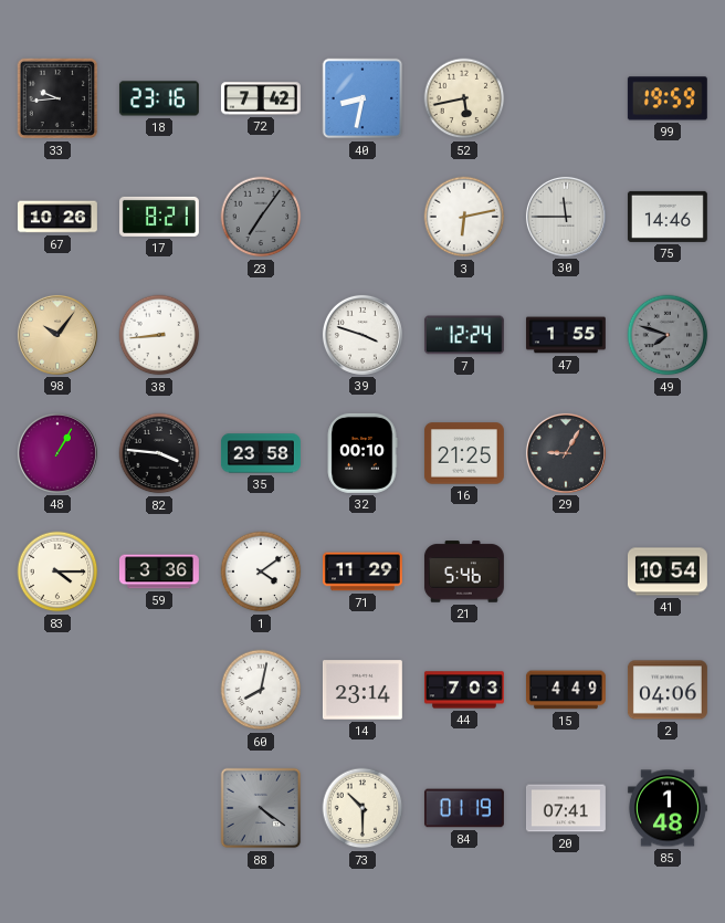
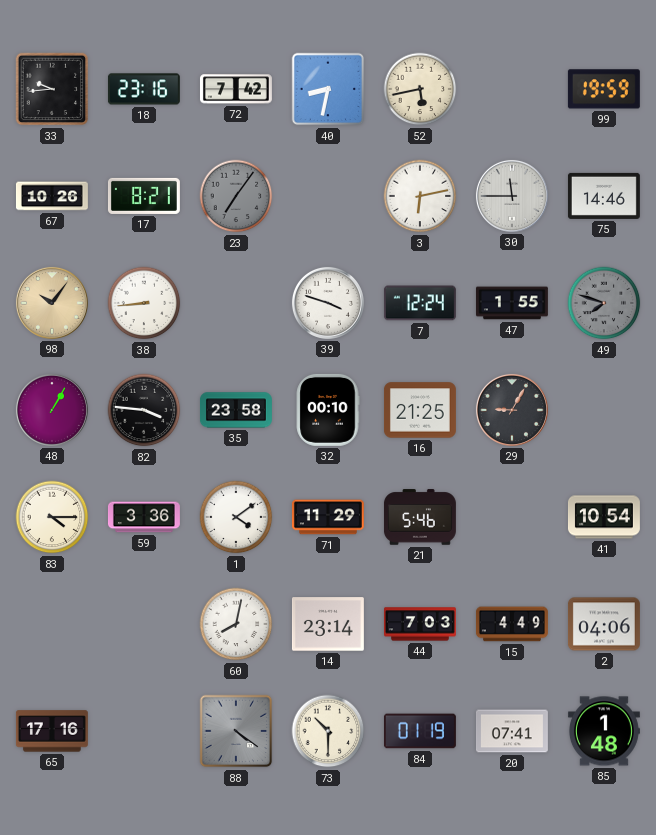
65: none -> 17:16
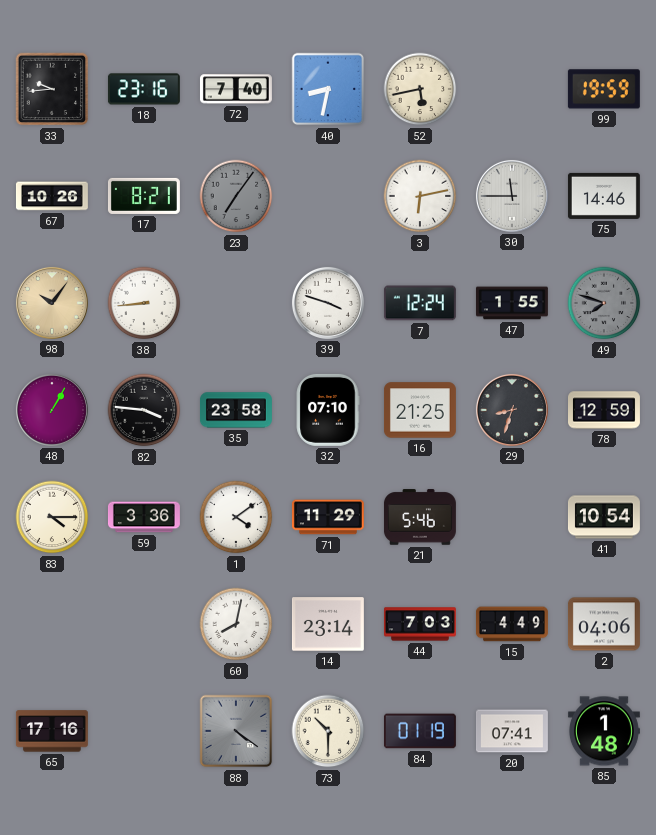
72: 7:42 -> 7:40
32: 00:10 -> 07:10
29: 9:05 -> 8:33
78: none -> 12:59
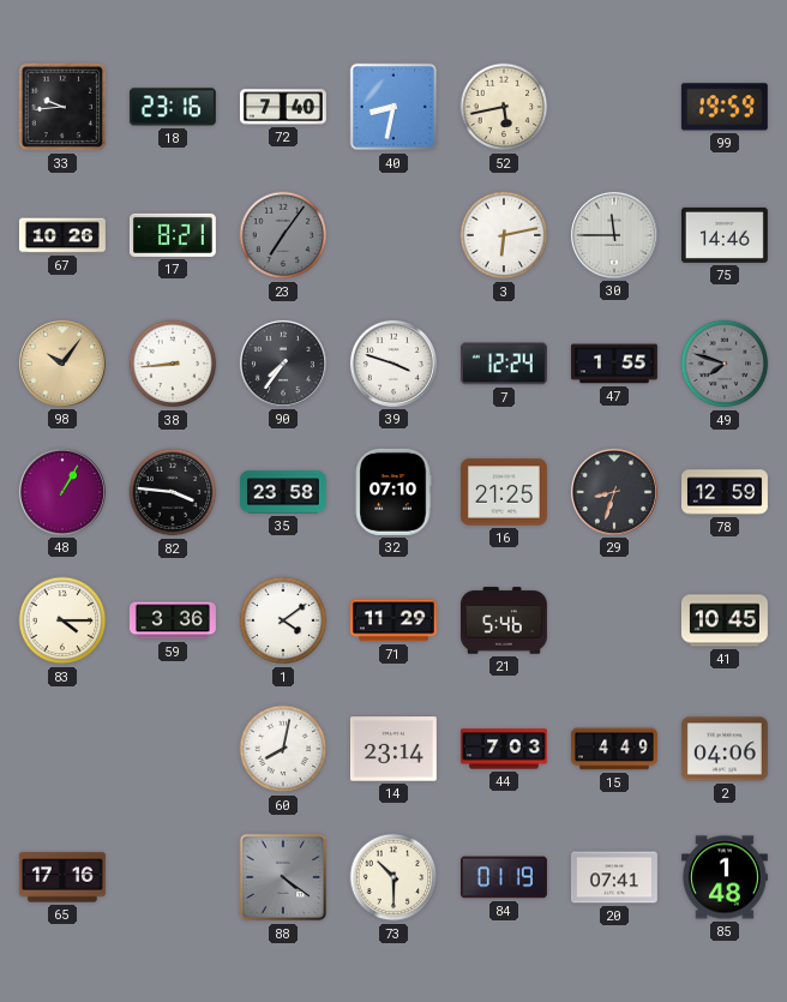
90: none -> 7:36
41: 10:54 -> 10:45
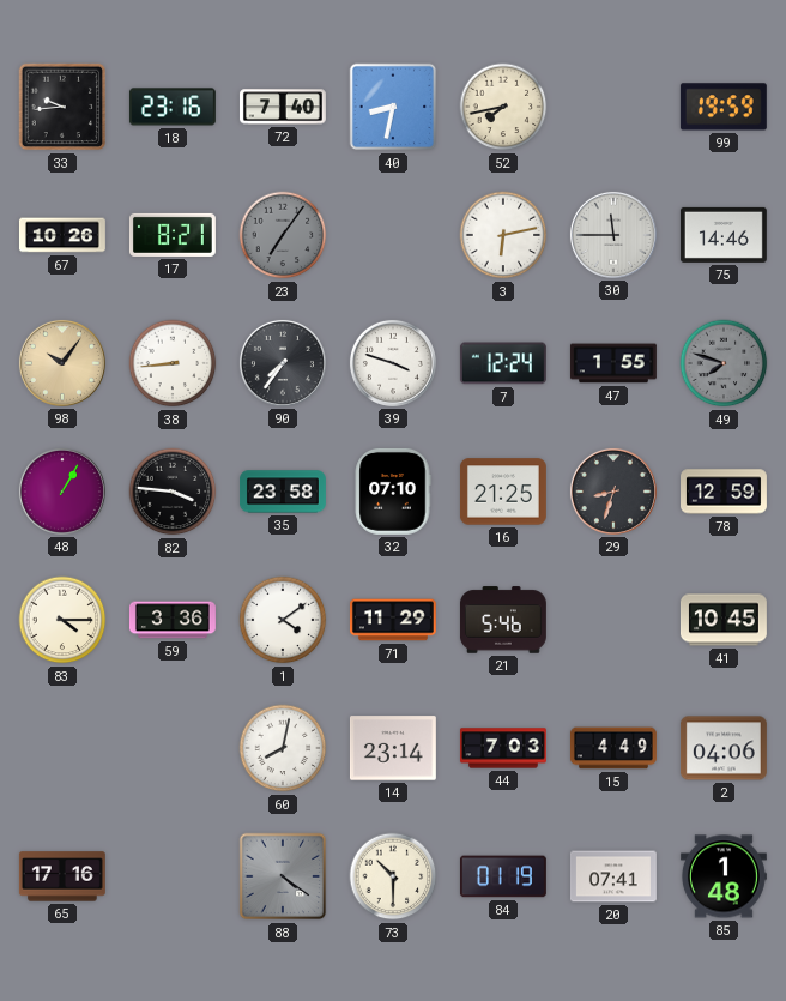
52: 5:43 -> 7:43
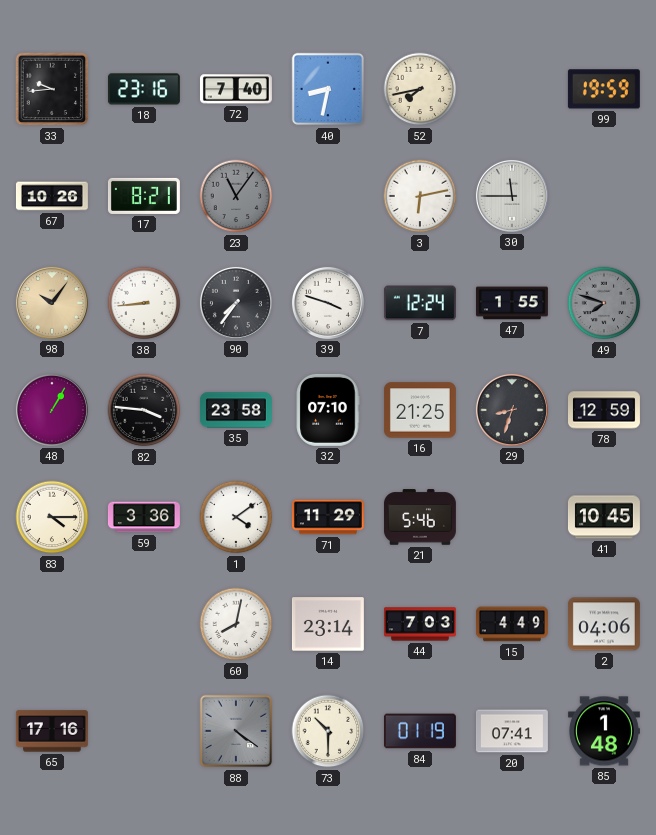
23: 7:06 -> 11:06
75: 14:46 -> none
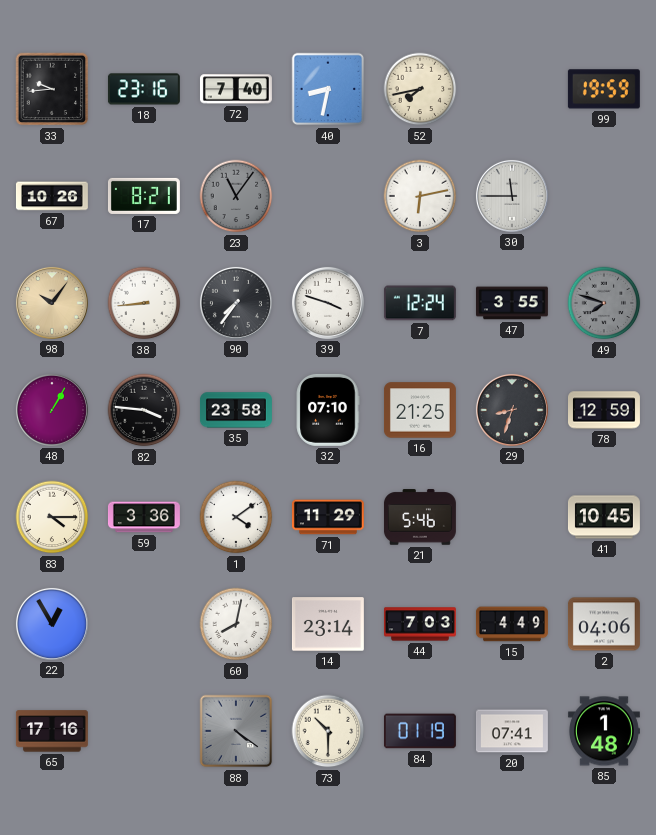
47: 1:55 -> 3:55
22: none -> 12:55
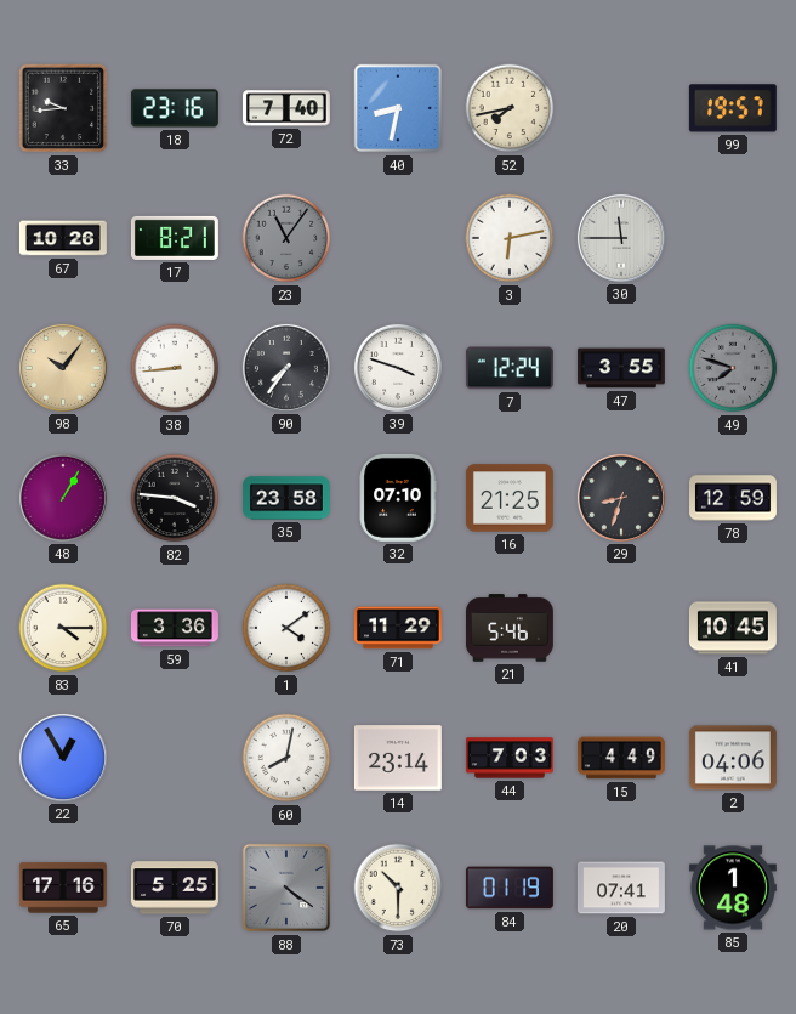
99: 19:59 -> 19:57
70: none -> 5:25
